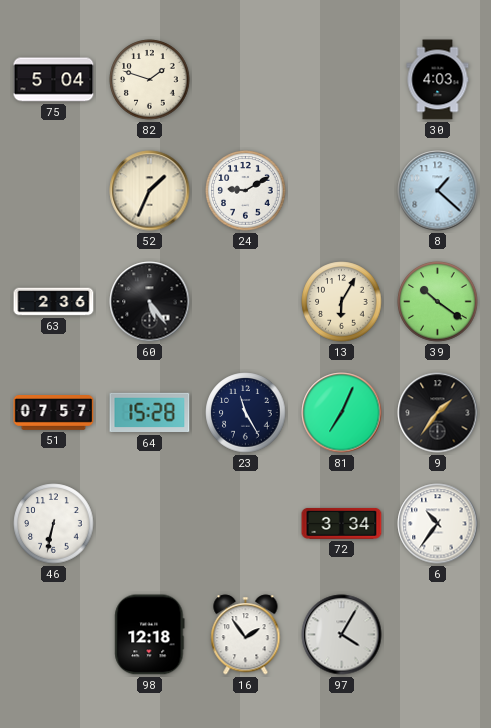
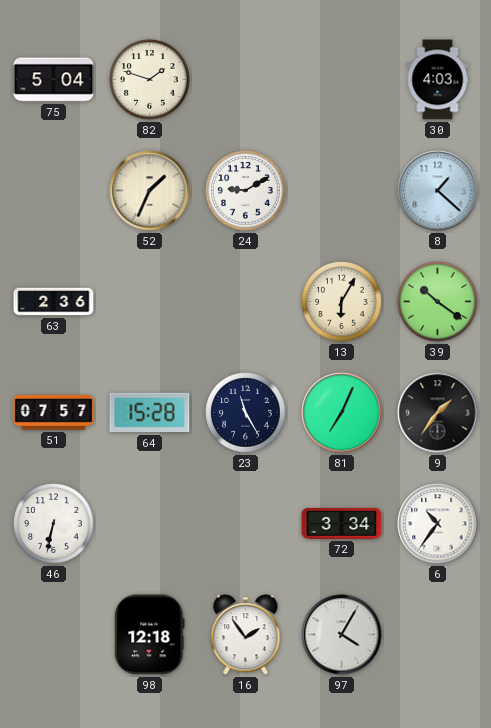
60: 5:24 -> none
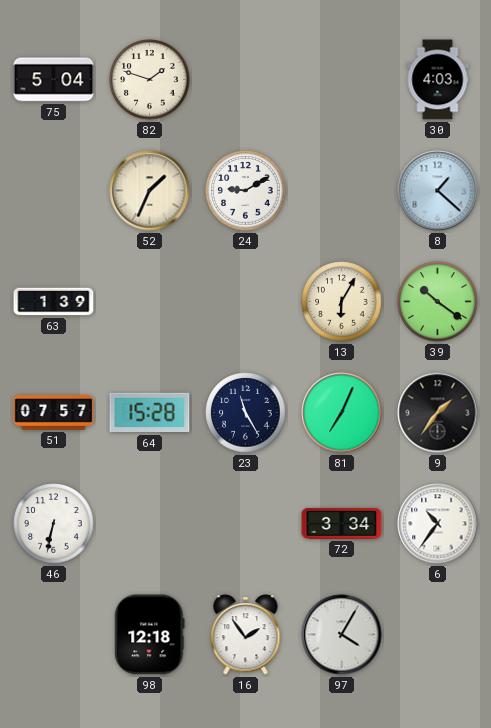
63: 2:36 -> 1:39
